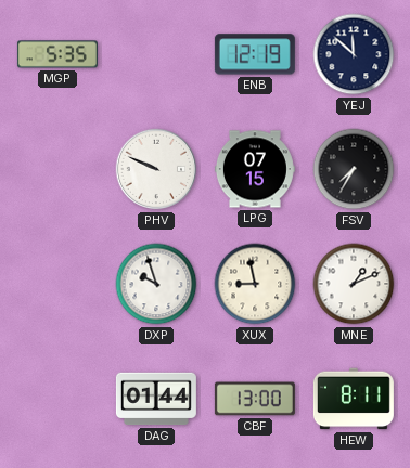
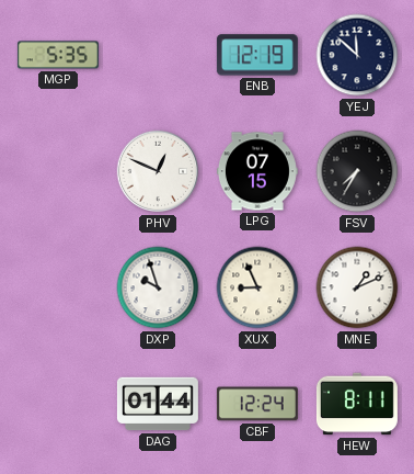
PHV: 9:49 -> 12:49
XUX: 8:58 -> 8:56
CBF: 13:00 -> 12:24
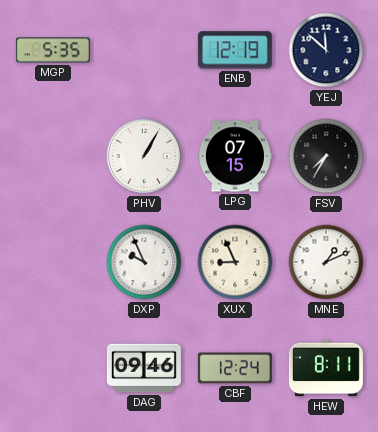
PHV: 12:49 -> 1:05
DXP: 9:57 -> 9:56
DAG: 01:44 -> 09:46
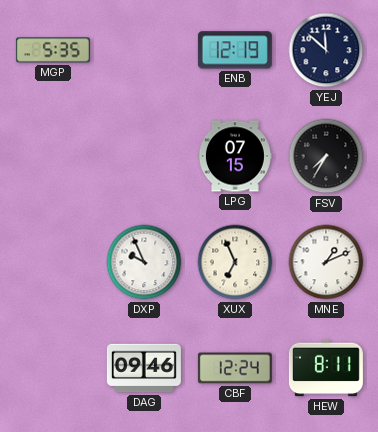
PHV: 1:05 -> none
XUX: 8:56 -> 6:56
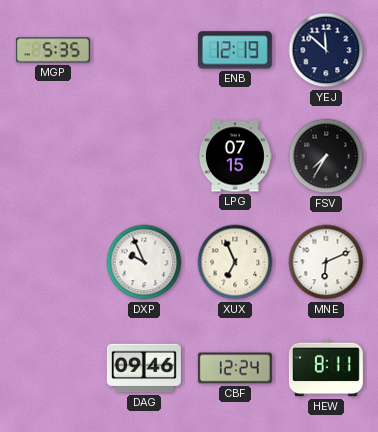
MNE: 1:11 -> 6:11
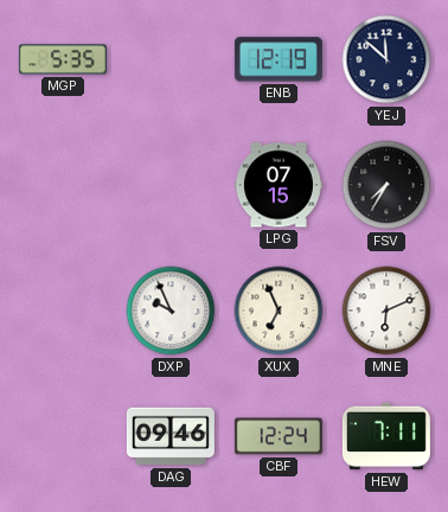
HEW: 8:11 -> 7:11
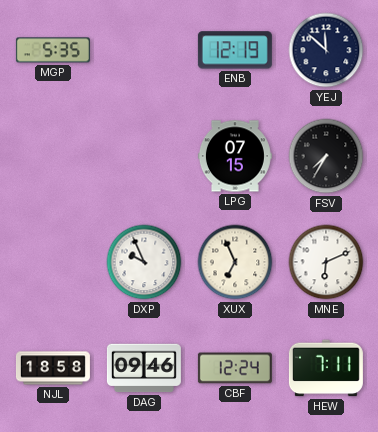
NJL: none -> 18:58
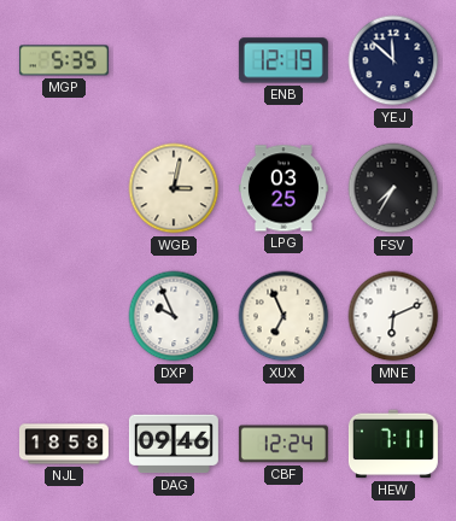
WGB: none -> 3:02
LPG: 07:15 -> 03:25
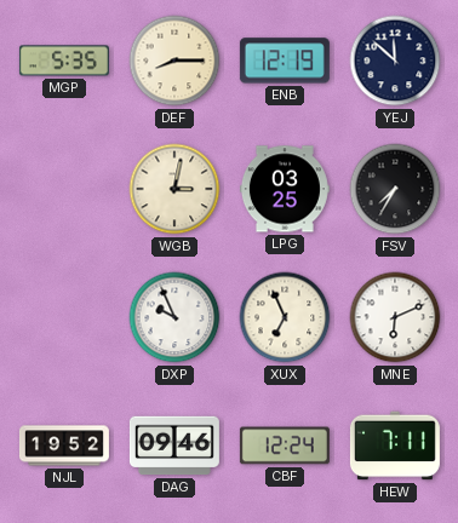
DEF: none -> 8:15
NJL: 18:58 -> 19:52
